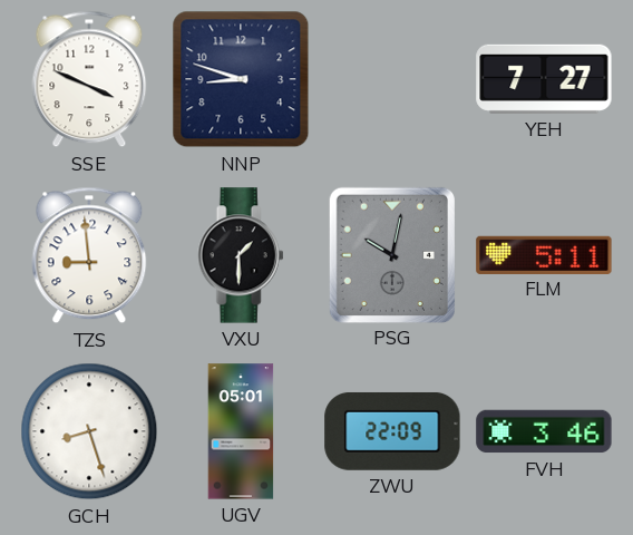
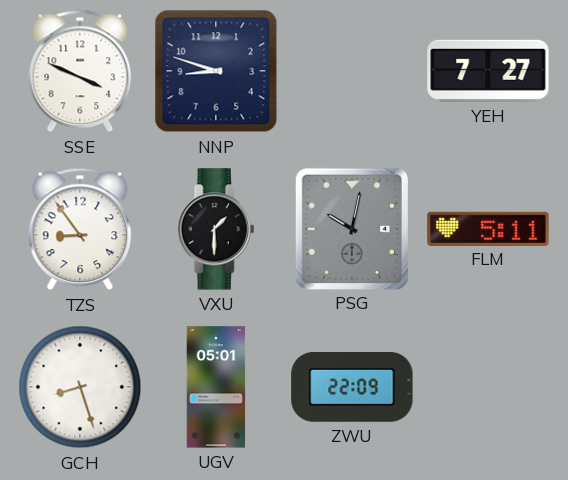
TZS: 8:59 -> 8:54
FVH: 3:46 -> none
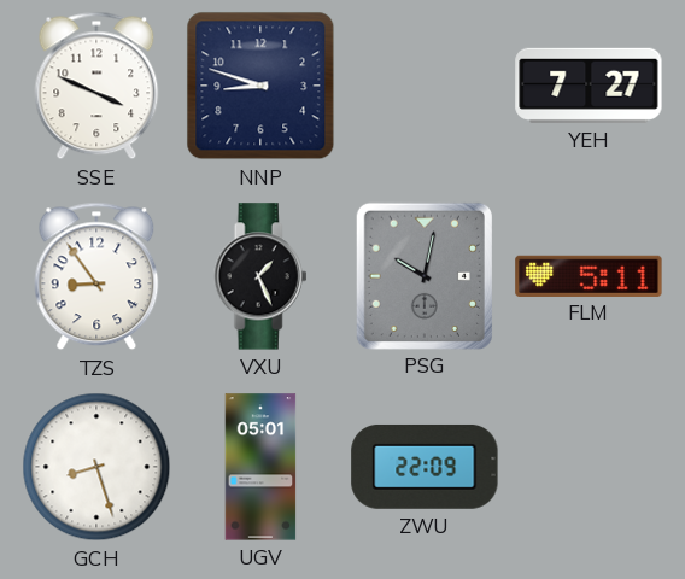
VXU: 1:30 -> 1:26
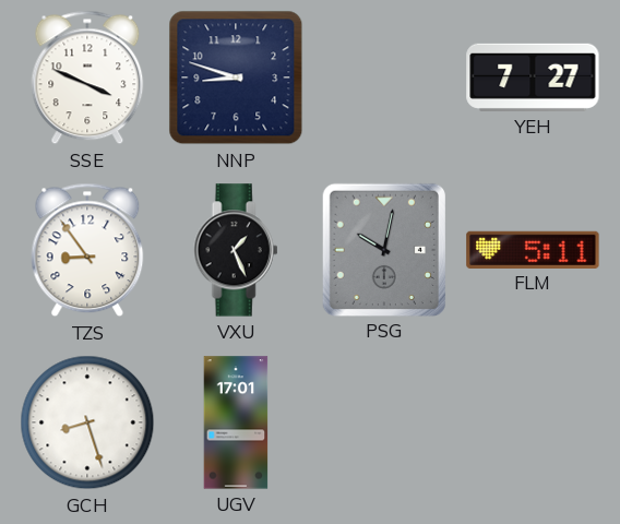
UGV: 05:01 -> 17:01
ZWU: 22:09 -> none
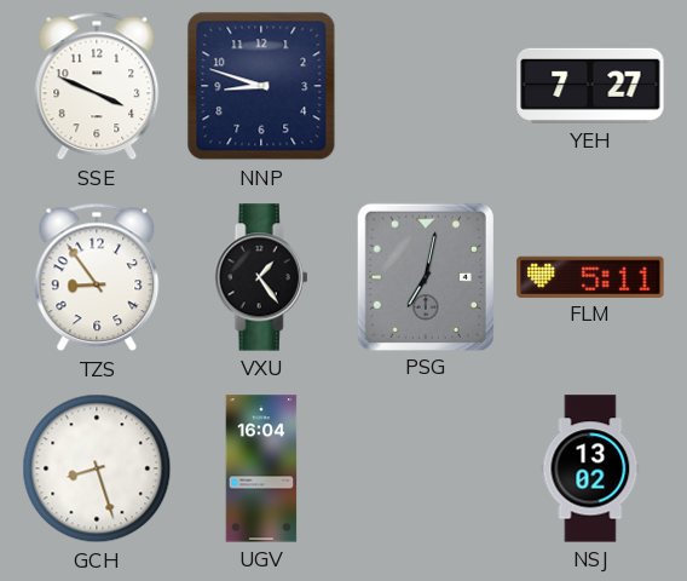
VXU: 1:26 -> 1:24
PSG: 10:02 -> 7:02
UGV: 17:01 -> 16:04
NSJ: none -> 13:02
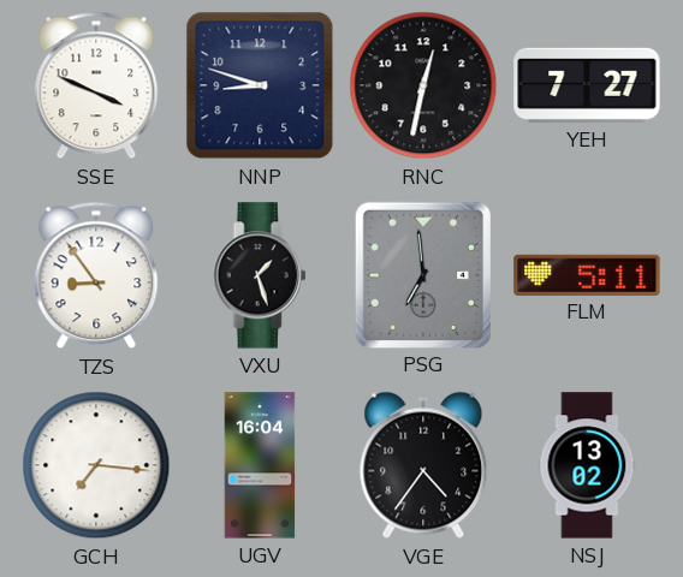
RNC: none -> 12:32
VXU: 1:24 -> 1:27
PSG: 7:02 -> 6:59
GCH: 8:27 -> 7:16
VGE: none -> 4:36
